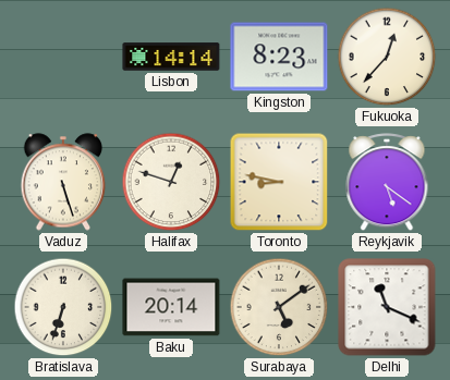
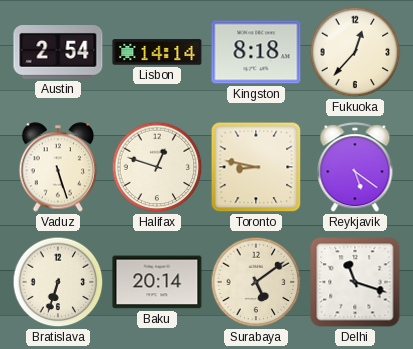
Austin: none -> 2:54
Kingston: 8:23 -> 8:18
Delhi: 11:19 -> 11:18
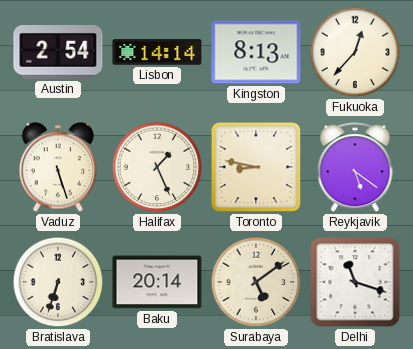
Kingston: 8:18 -> 8:13
Halifax: 12:48 -> 1:26
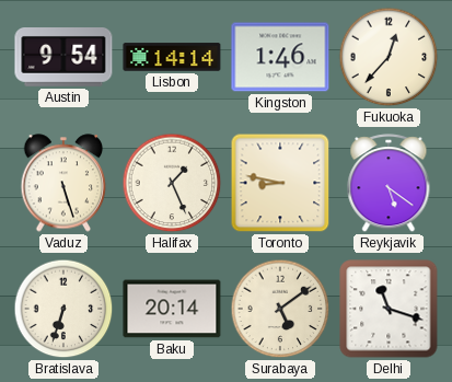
Austin: 2:54 -> 9:54
Kingston: 8:13 -> 1:46
